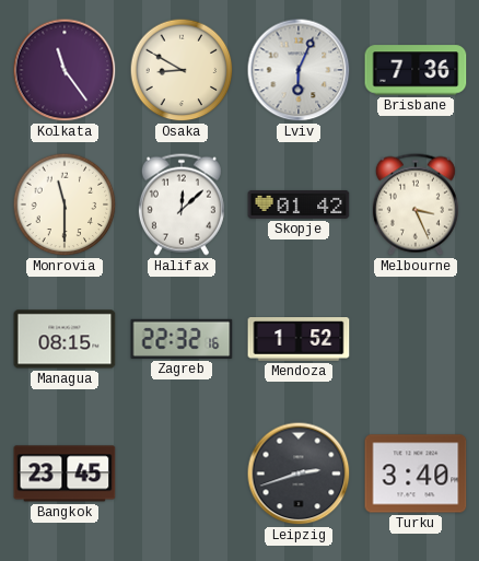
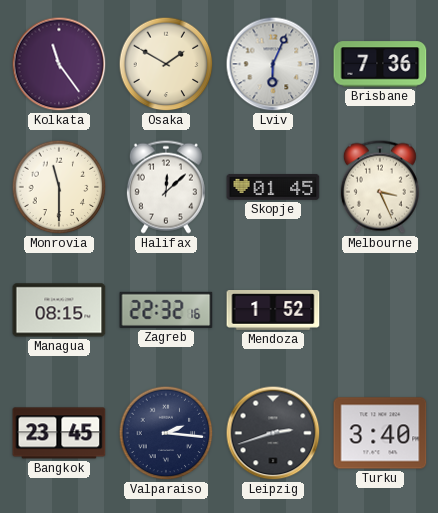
Osaka: 8:50 -> 1:50
Skopje: 01:42 -> 01:45
Valparaiso: none -> 2:16
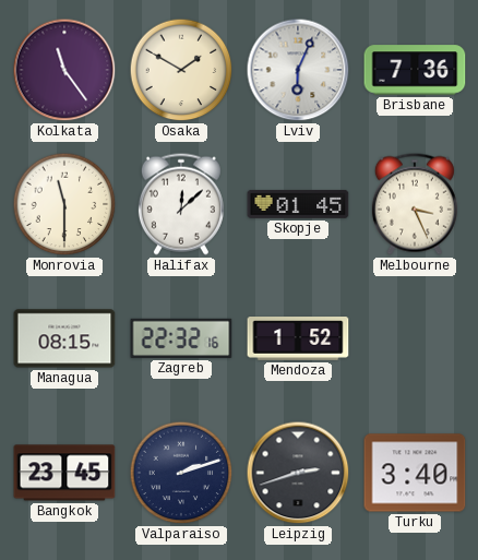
Valparaiso: 2:16 -> 2:12
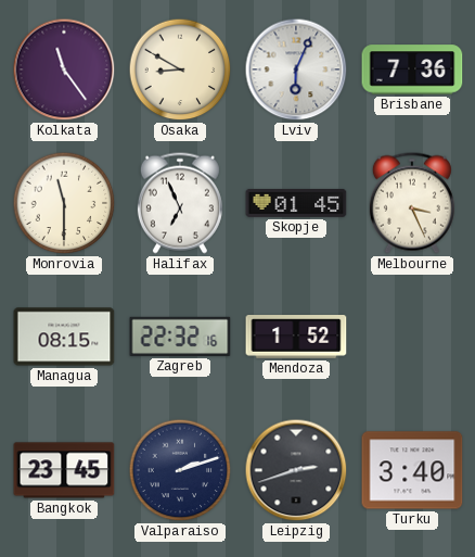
Osaka: 1:50 -> 8:50
Halifax: 12:08 -> 6:56
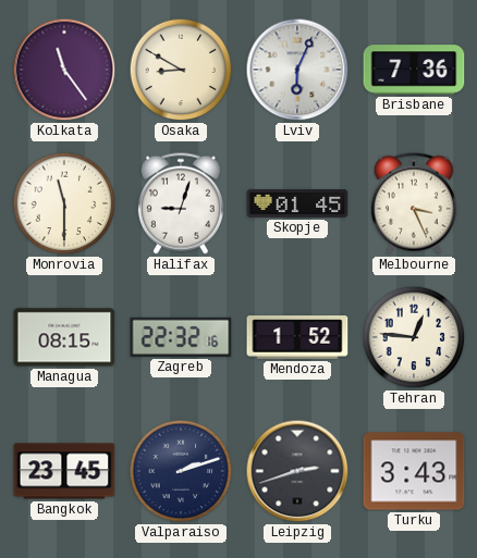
Halifax: 6:56 -> 9:03
Tehran: none -> 12:46
Turku: 3:40 -> 3:43
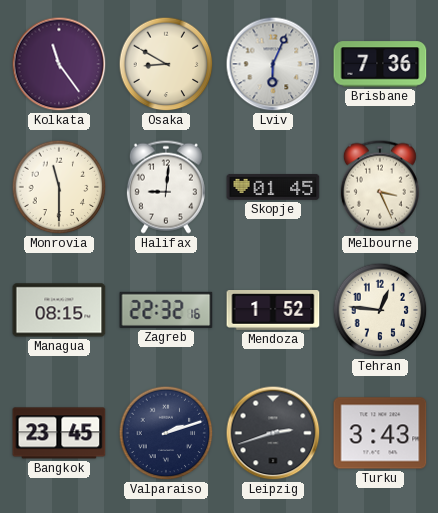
Halifax: 9:03 -> 9:01
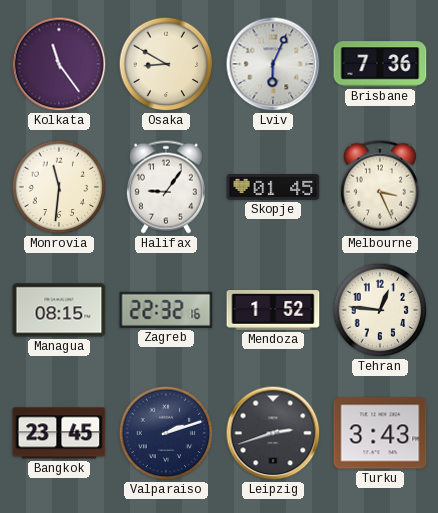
Monrovia: 11:30 -> 11:31
Halifax: 9:01 -> 9:06
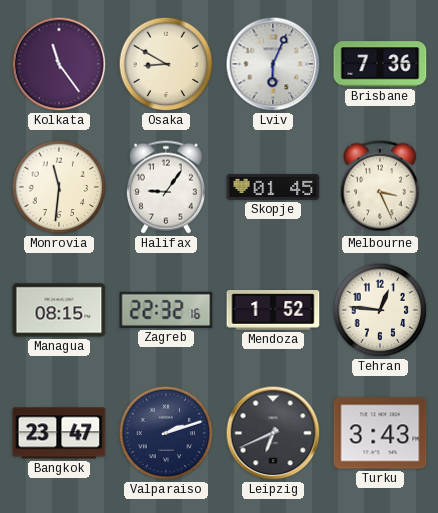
Bangkok: 23:45 -> 23:47
Leipzig: 2:42 -> 6:41
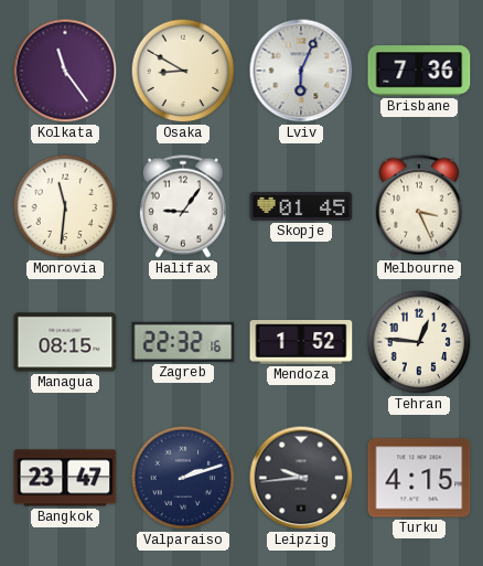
Leipzig: 6:41 -> 9:44
Turku: 3:43 -> 4:15
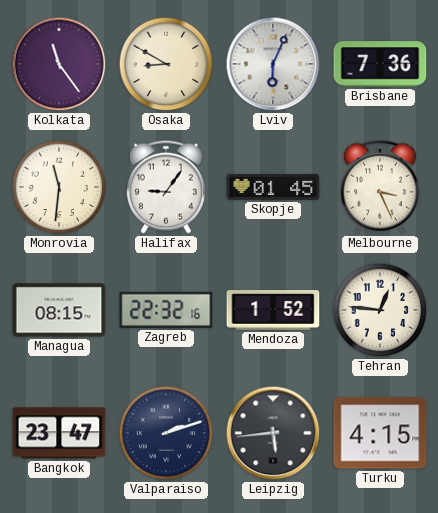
Leipzig: 9:44 -> 5:44
